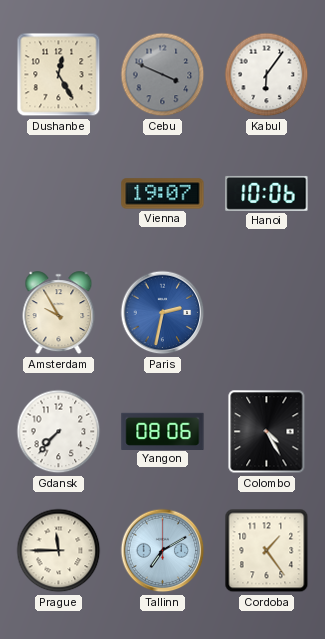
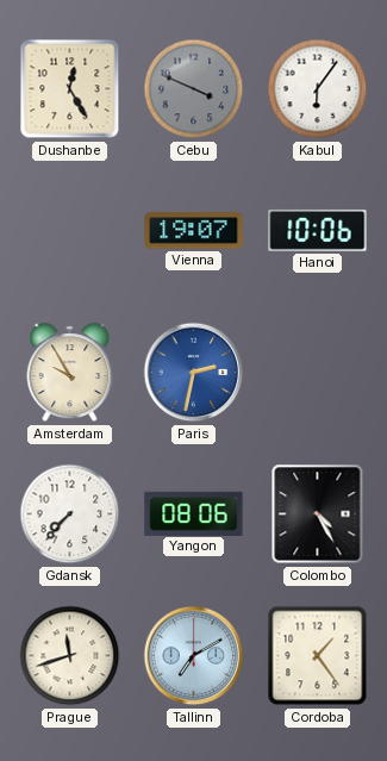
Prague: 11:45 -> 11:42
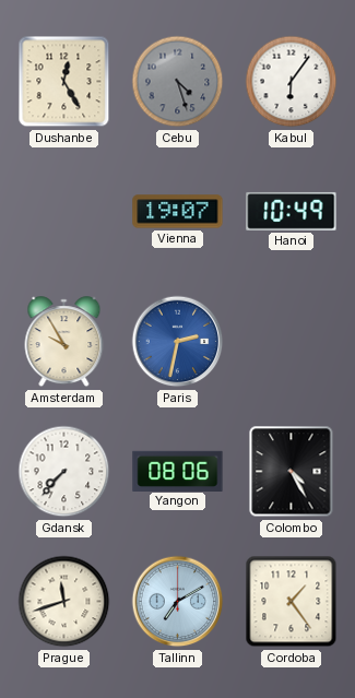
Cebu: 3:49 -> 4:27
Hanoi: 10:06 -> 10:49
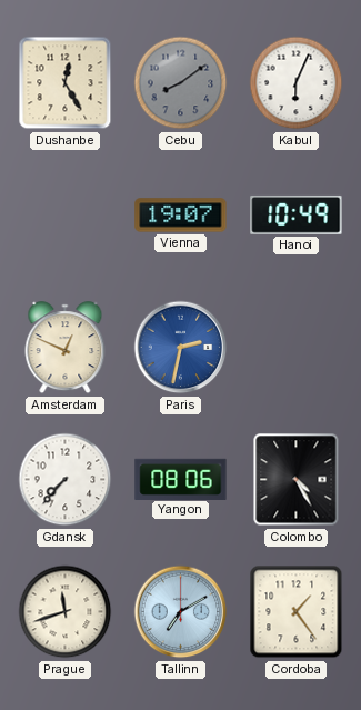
Cebu: 4:27 -> 8:09
Kabul: 6:06 -> 6:04
Amsterdam: 9:55 -> 12:49
